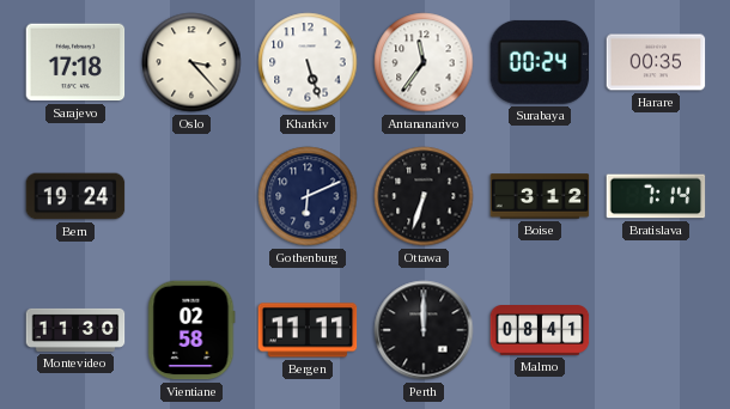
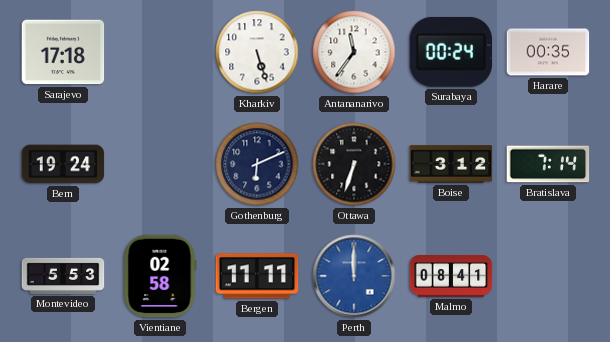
Oslo: 3:23 -> none
Montevideo: 11:30 -> 5:53
Perth dial: black -> blue
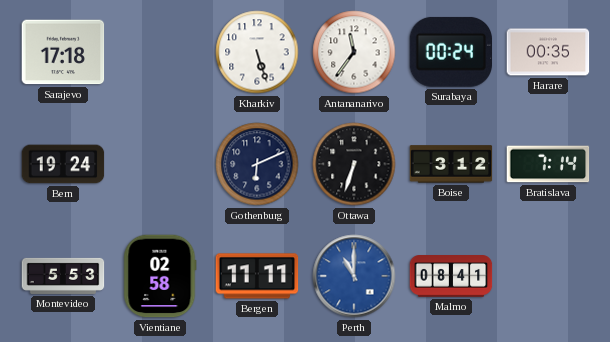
Perth: 12:00 -> 11:00
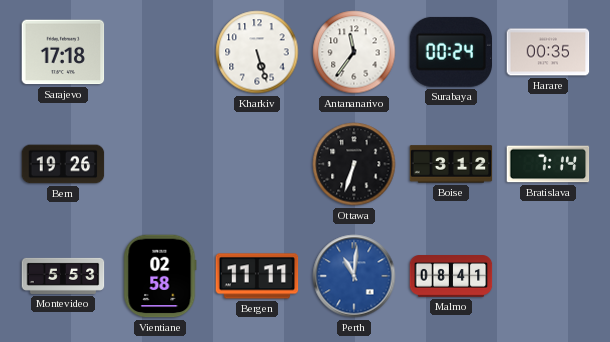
Bern: 19:24 -> 19:26
Gothenburg: 6:11 -> none
Perth: 11:00 -> 11:01
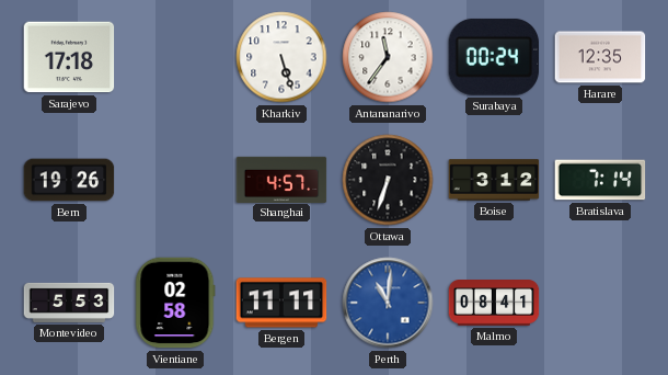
Harare: 00:35 -> 12:35
Shanghai: none -> 4:57
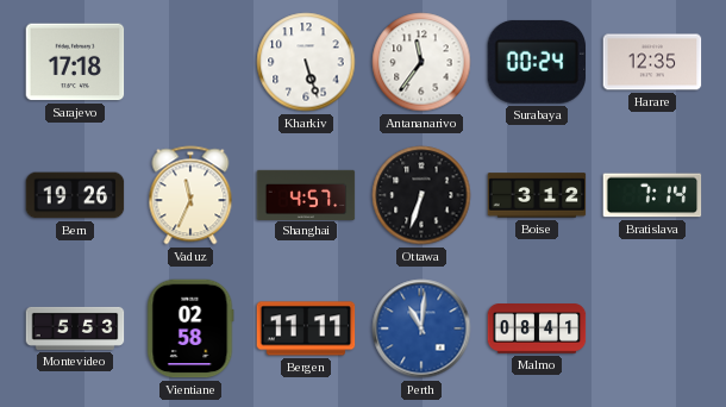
Vaduz: none -> 11:34
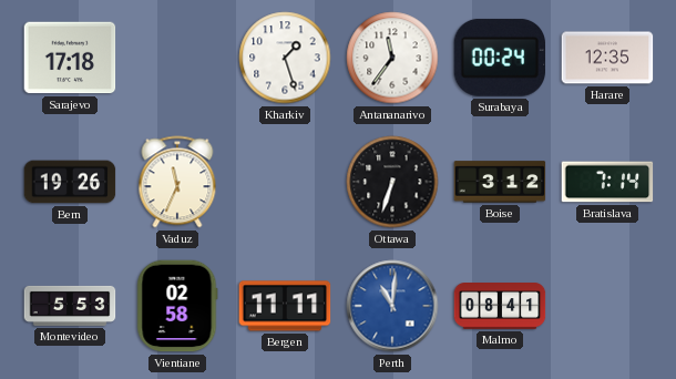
Kharkiv: 5:27 -> 1:27
Shanghai: 4:57 -> none
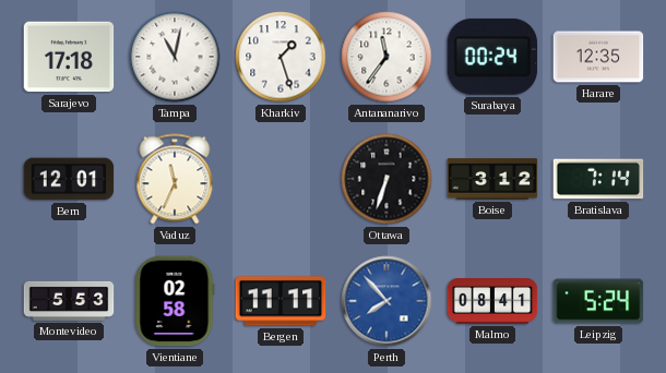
Tampa: none -> 11:02
Bern: 19:26 -> 12:01
Perth: 11:01 -> 7:53
Leipzig: none -> 5:24
